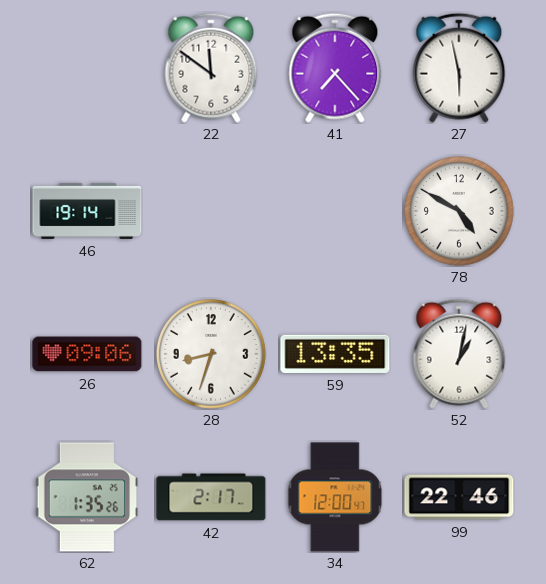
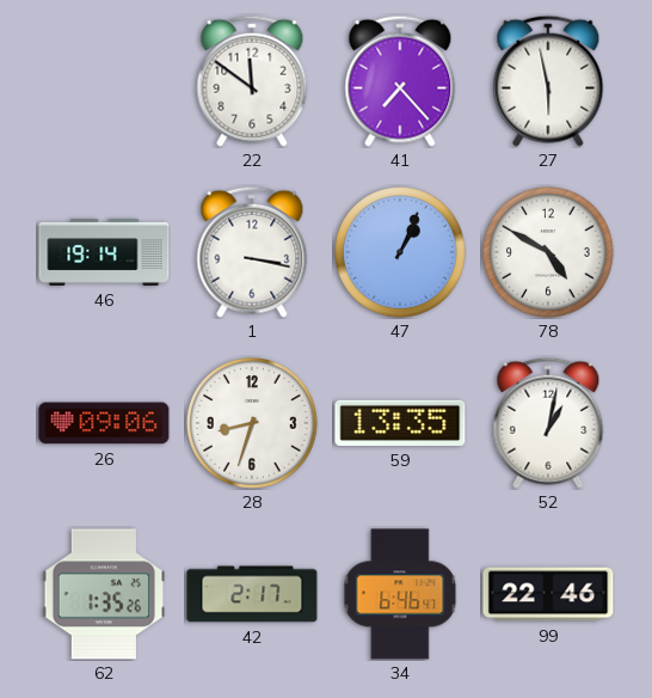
1: none -> 3:17
47: none -> 1:04
34: 12:00 -> 6:46
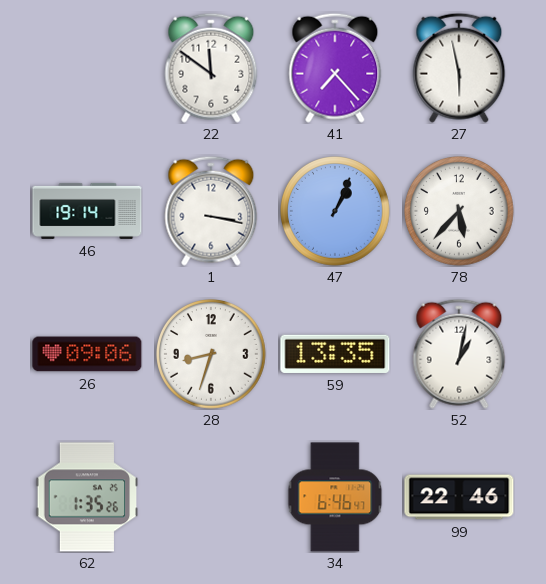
78: 4:50 -> 5:37
42: 2:17 -> none
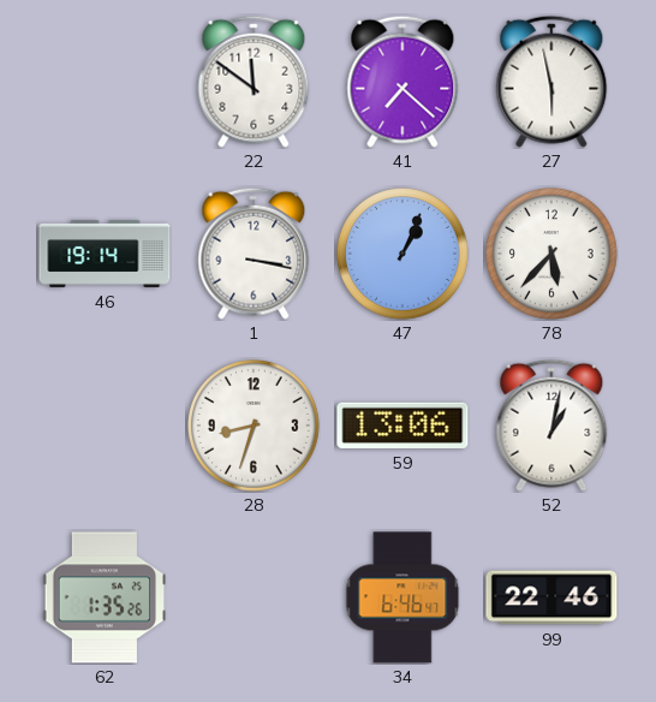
41: 7:23 -> 7:22
26: 09:06 -> none
59: 13:35 -> 13:06
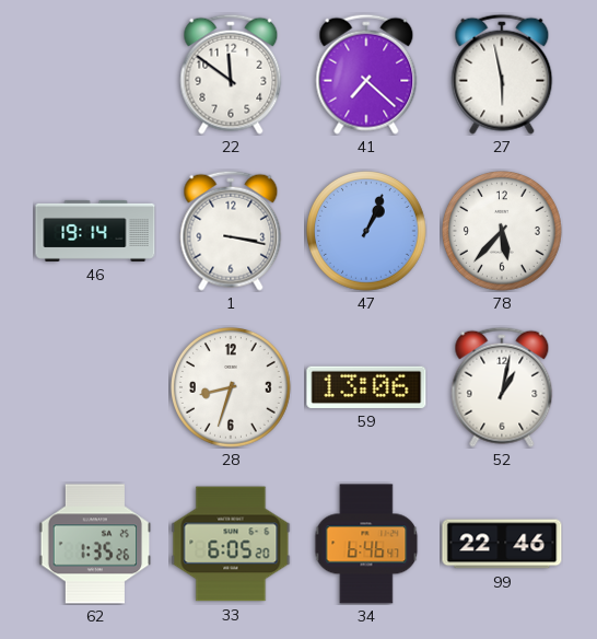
33: none -> 6:05
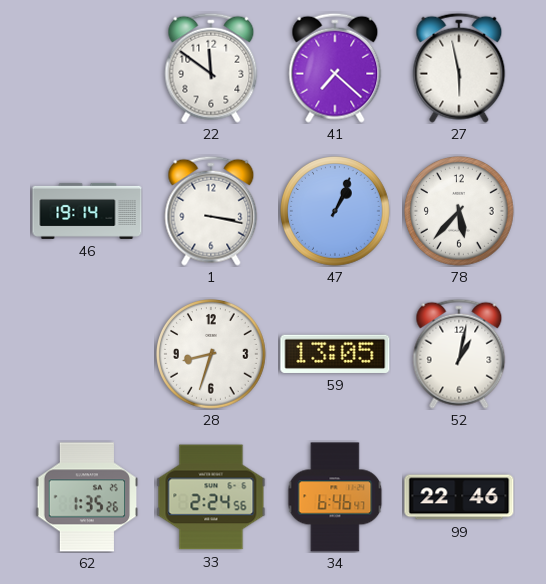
59: 13:06 -> 13:05
33: 6:05 -> 2:24
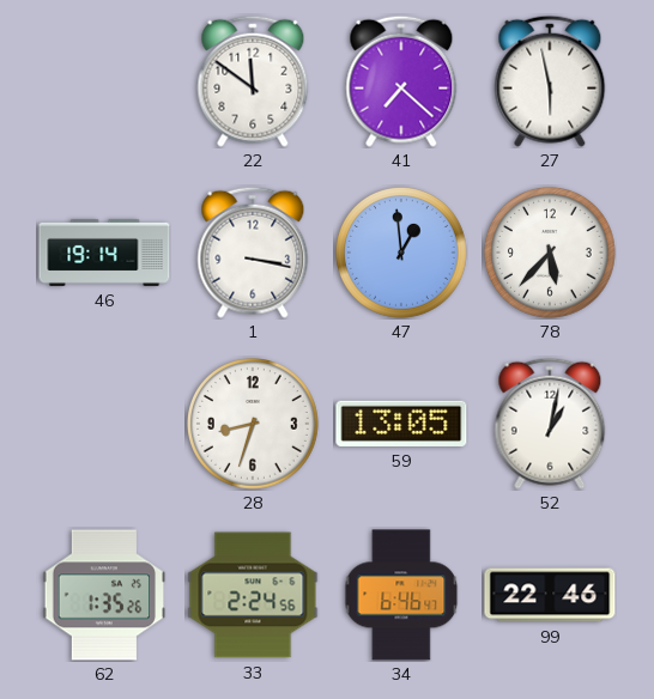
47: 1:04 -> 12:59
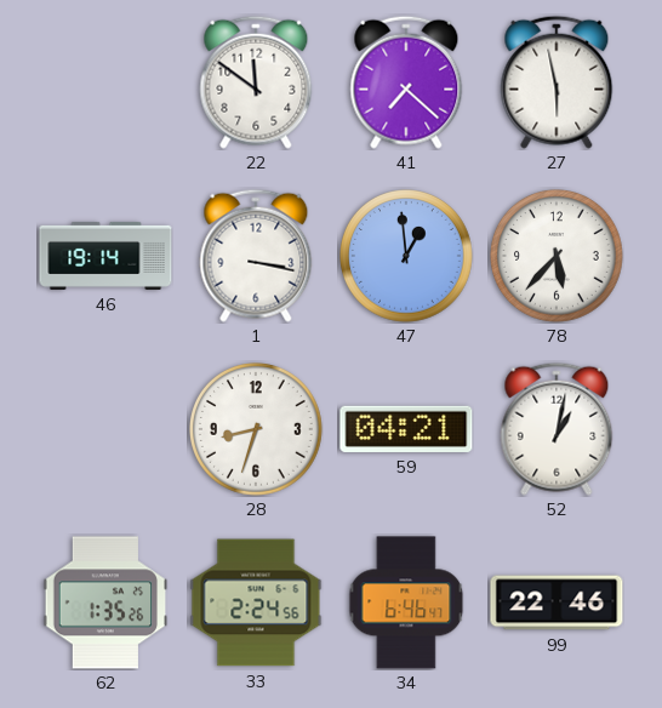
59: 13:05 -> 04:21
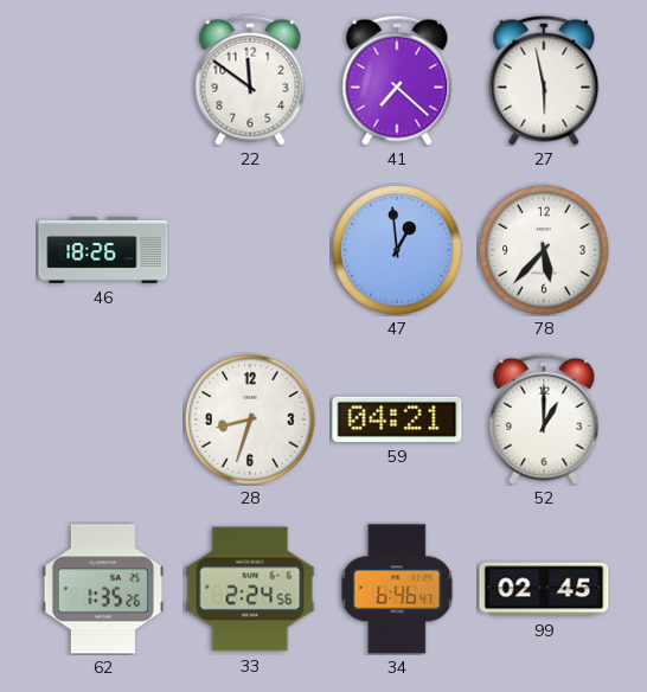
46: 19:14 -> 18:26
1: 3:17 -> none
52: 1:02 -> 1:00
99: 22:46 -> 02:45
